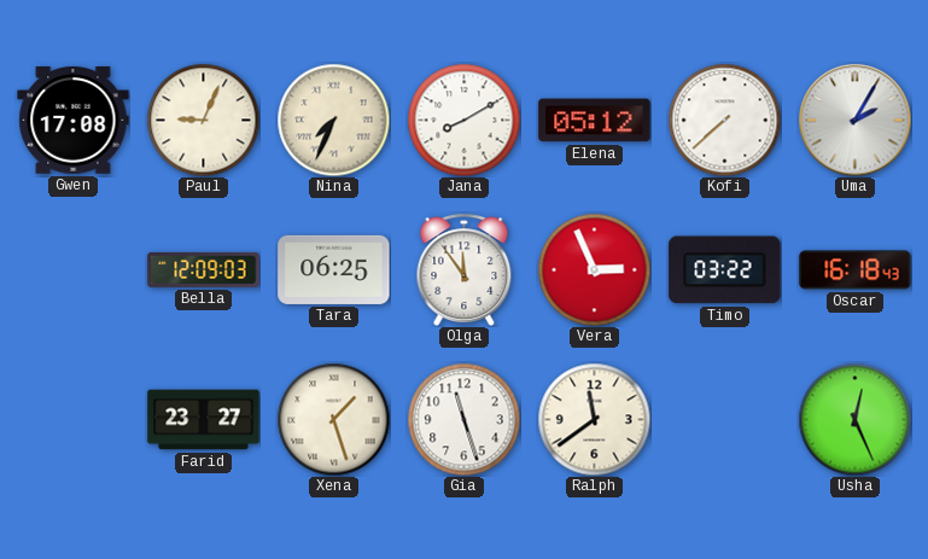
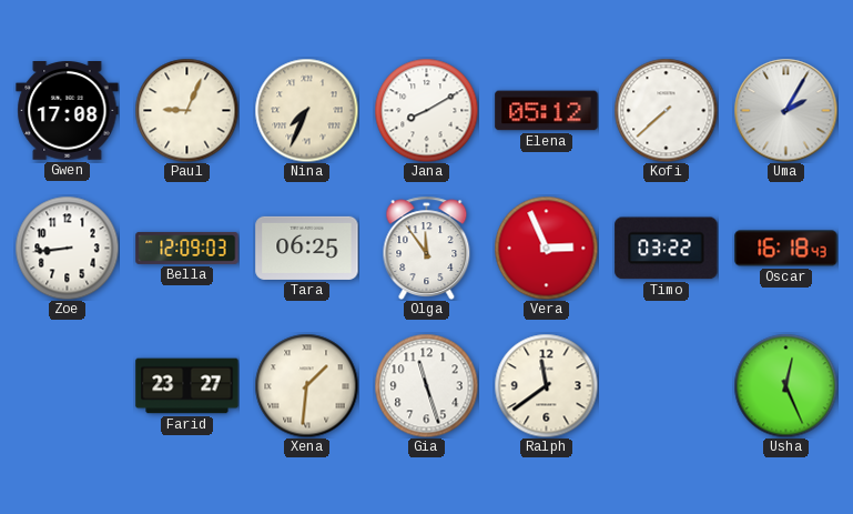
Zoe: none -> 8:44
Xena: 1:27 -> 1:31
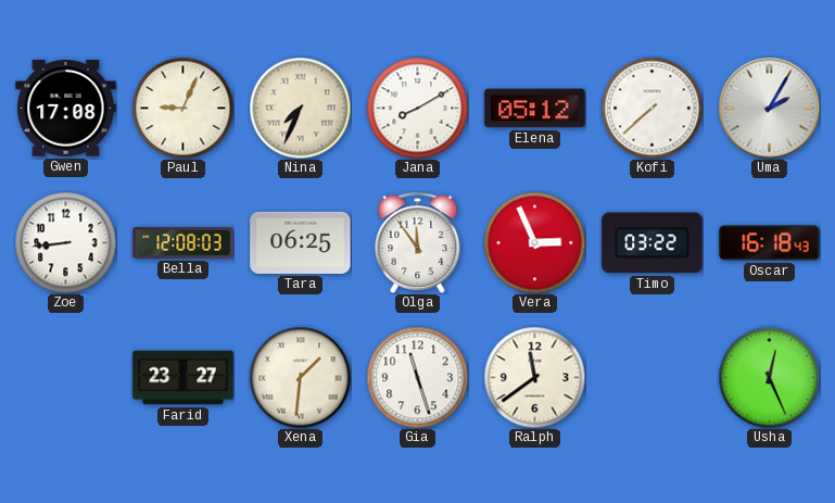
Bella: 12:09 -> 12:08
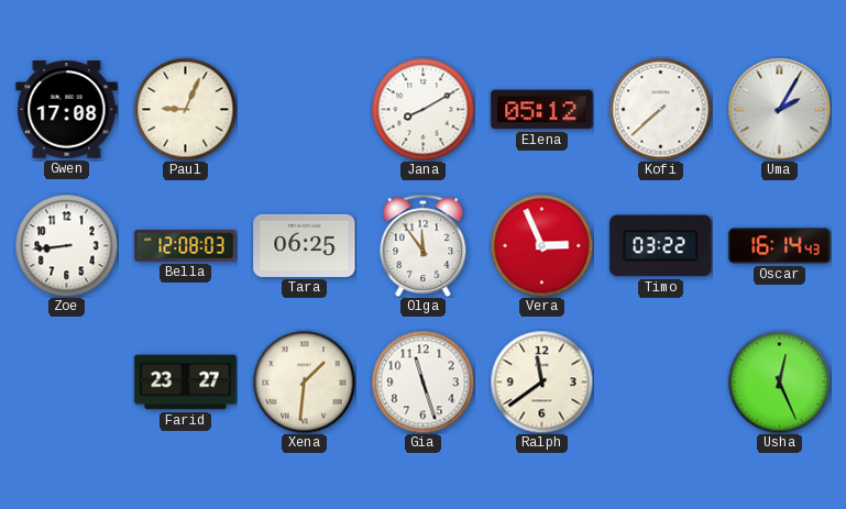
Nina: 7:34 -> none
Oscar: 16:18 -> 16:14
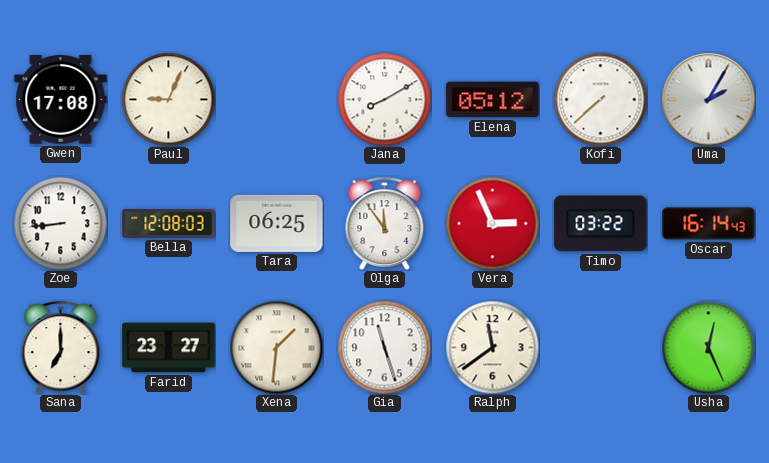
Sana: none -> 7:00
